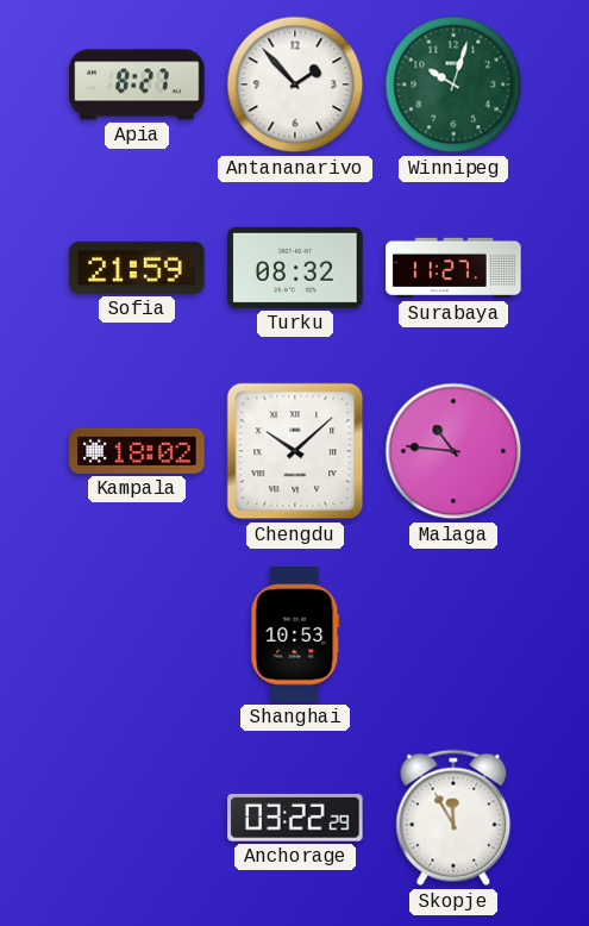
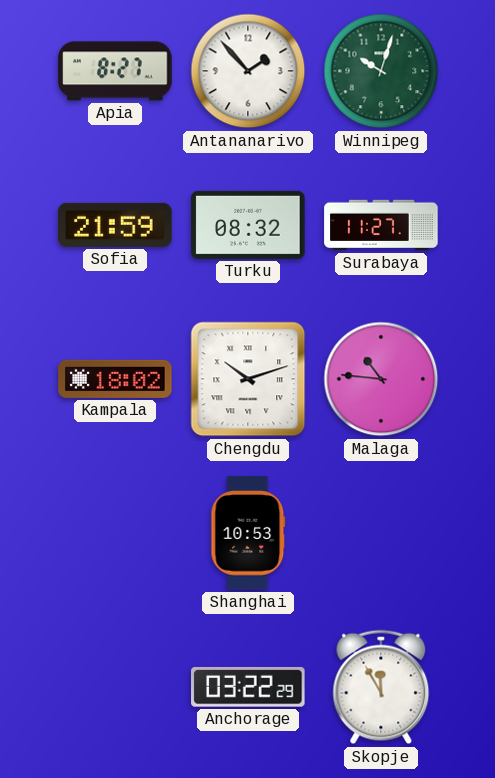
Chengdu: 10:08 -> 10:12
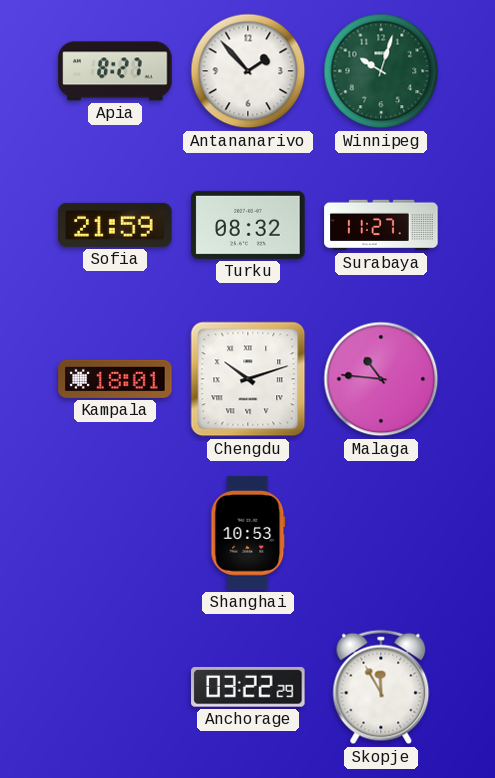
Kampala: 18:02 -> 18:01
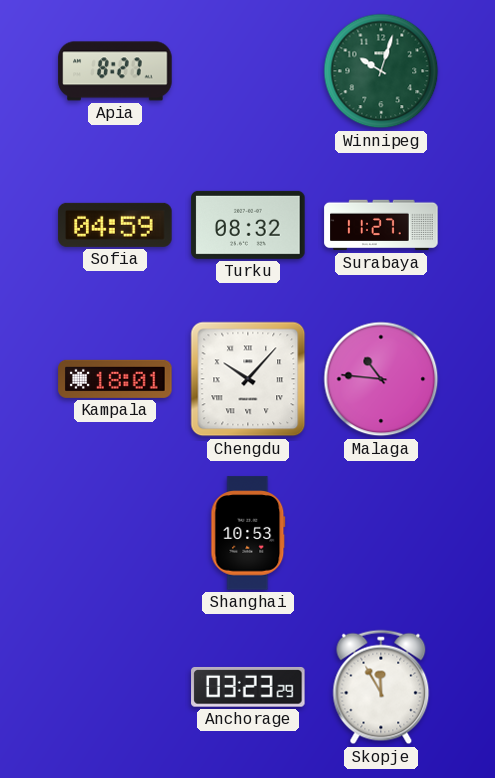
Antananarivo: 1:53 -> none
Sofia: 21:59 -> 04:59
Chengdu: 10:12 -> 10:07
Anchorage: 03:22 -> 03:23
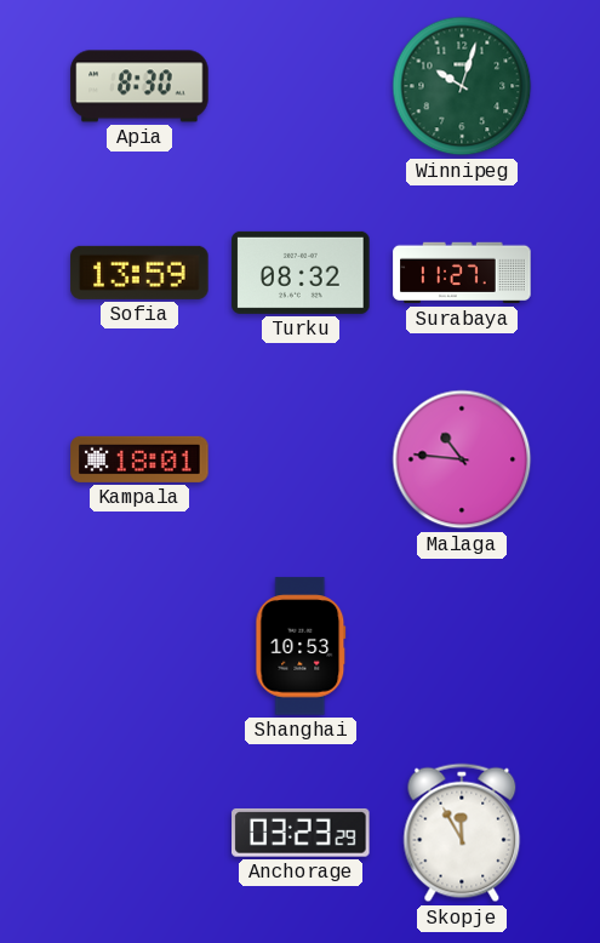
Apia: 8:27 -> 8:30
Sofia: 04:59 -> 13:59
Chengdu: 10:07 -> none
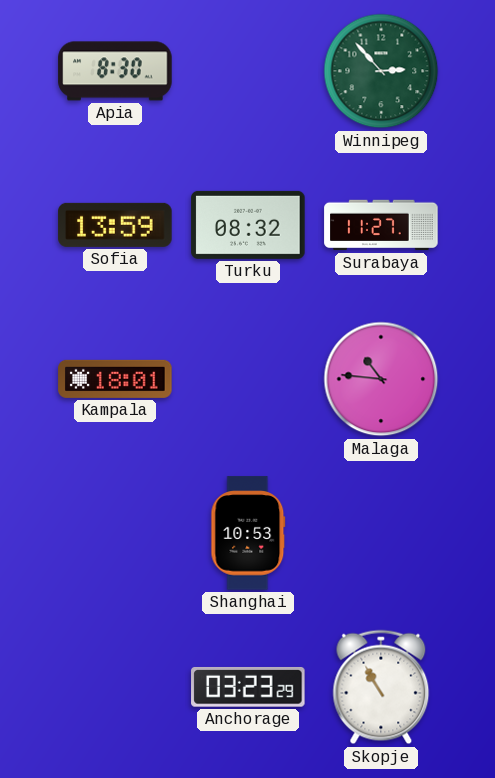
Winnipeg: 10:03 -> 2:53
Skopje: 11:55 -> 10:55
